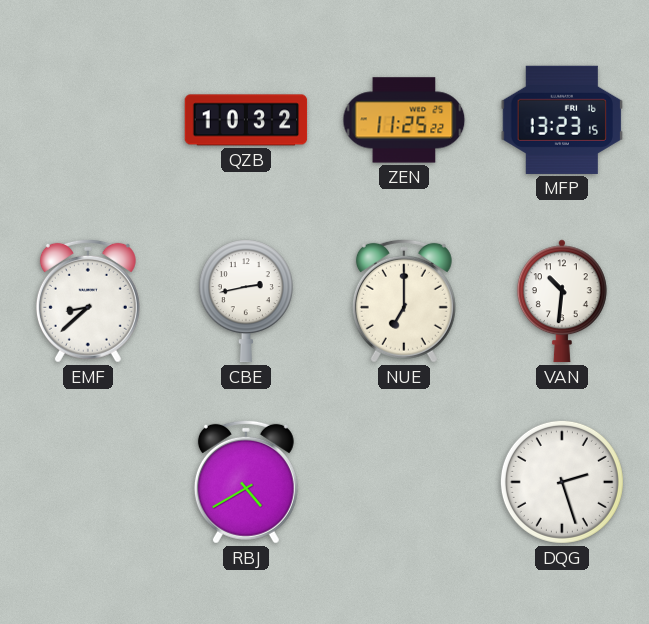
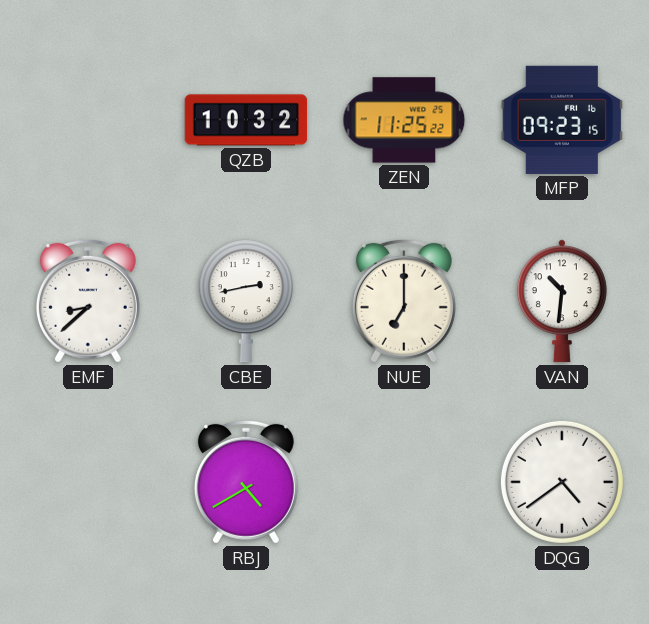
MFP: 13:23 -> 09:23
DQG: 2:27 -> 4:39
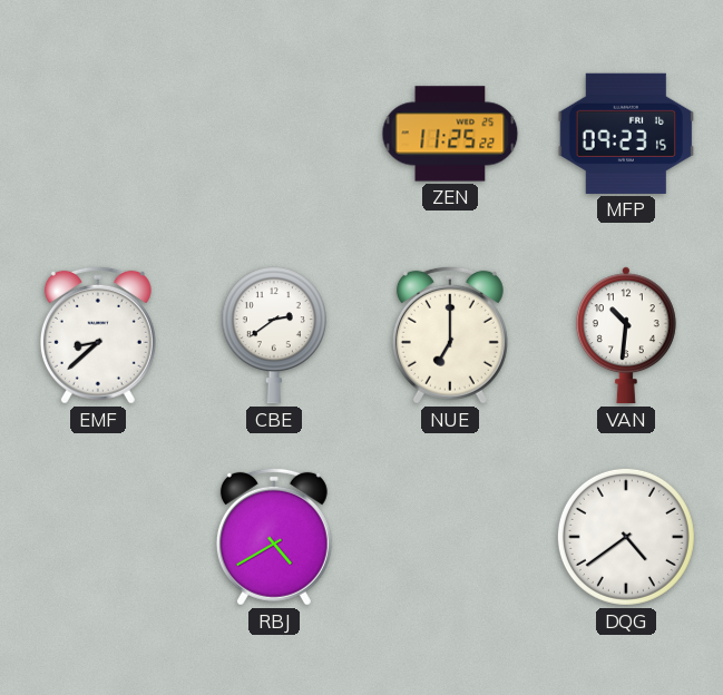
QZB: 10:32 -> none
CBE: 2:43 -> 2:39
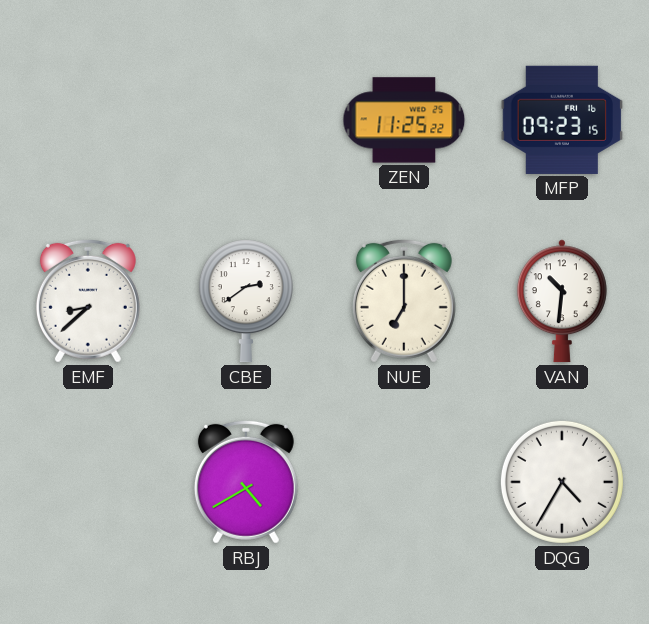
DQG: 4:39 -> 4:35
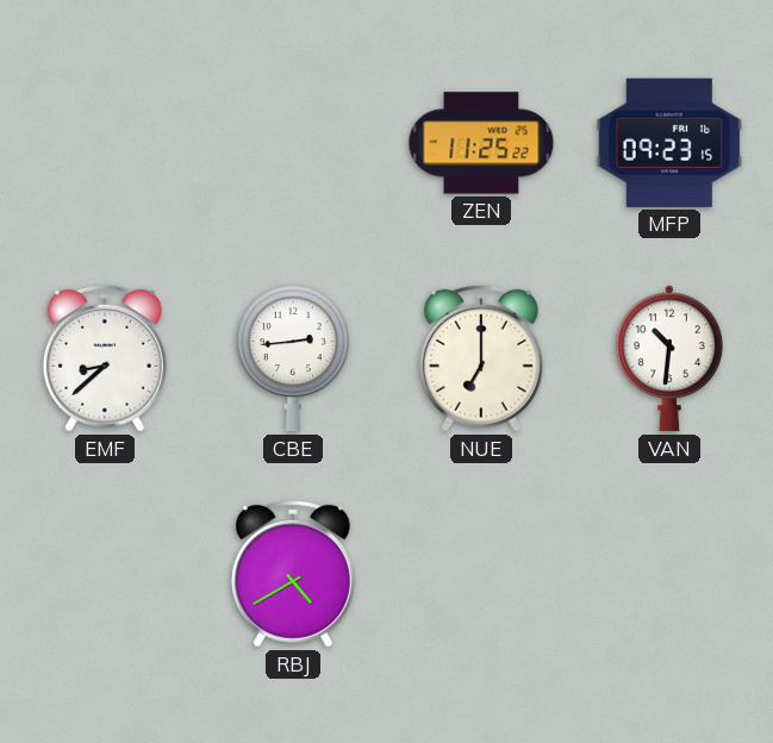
CBE: 2:39 -> 2:44
DQG: 4:35 -> none
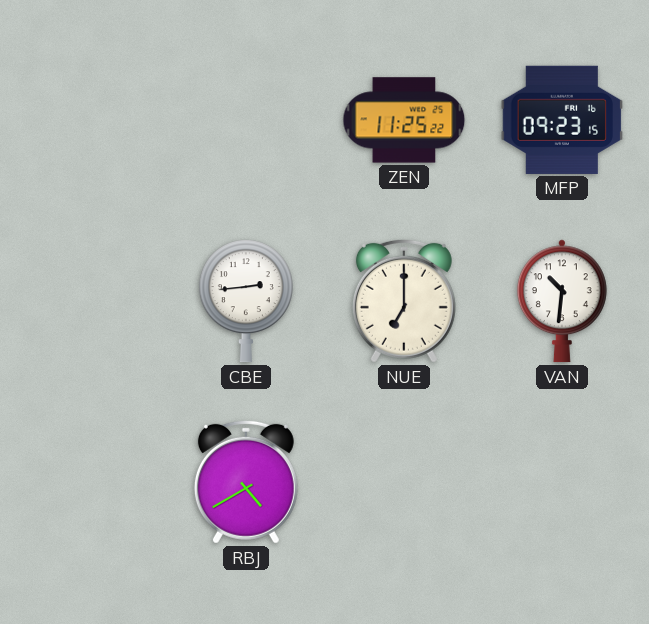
EMF: 8:38 -> none
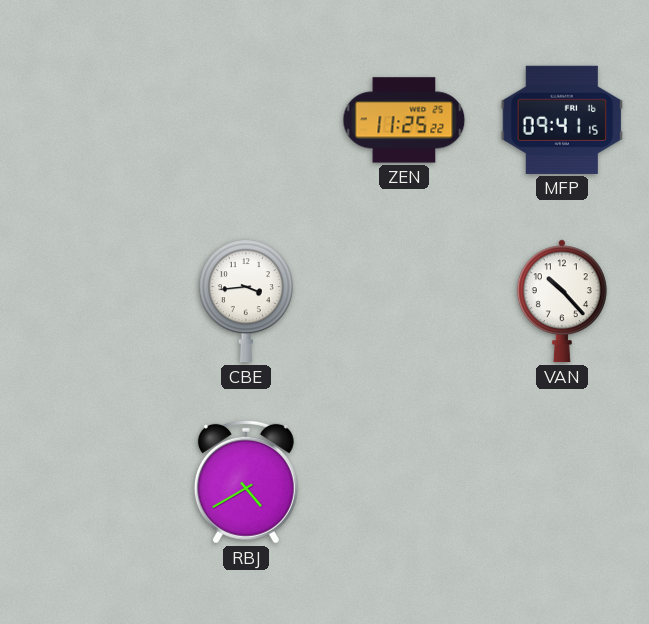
MFP: 09:23 -> 09:41
CBE: 2:44 -> 3:44
NUE: 7:00 -> none
VAN: 10:31 -> 10:23
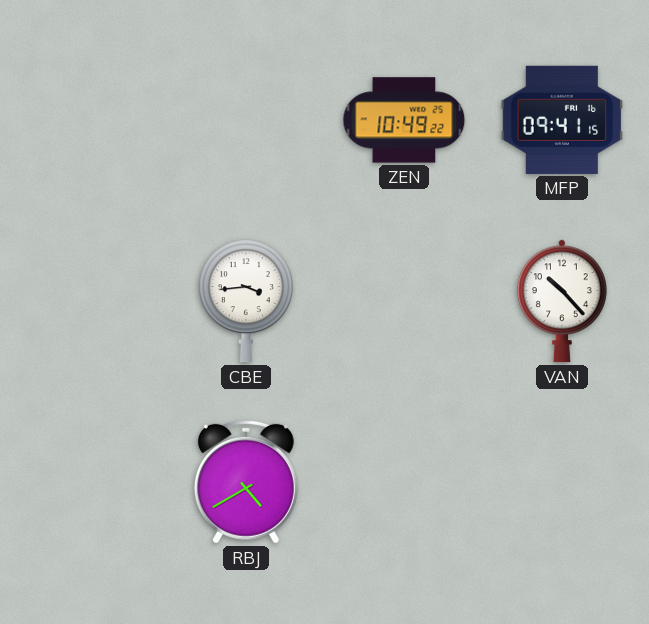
ZEN: 11:25 -> 10:49
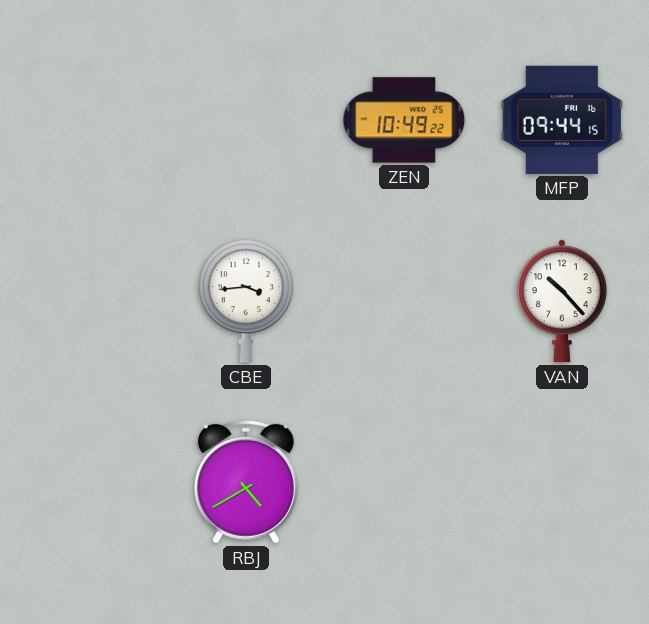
MFP: 09:41 -> 09:44
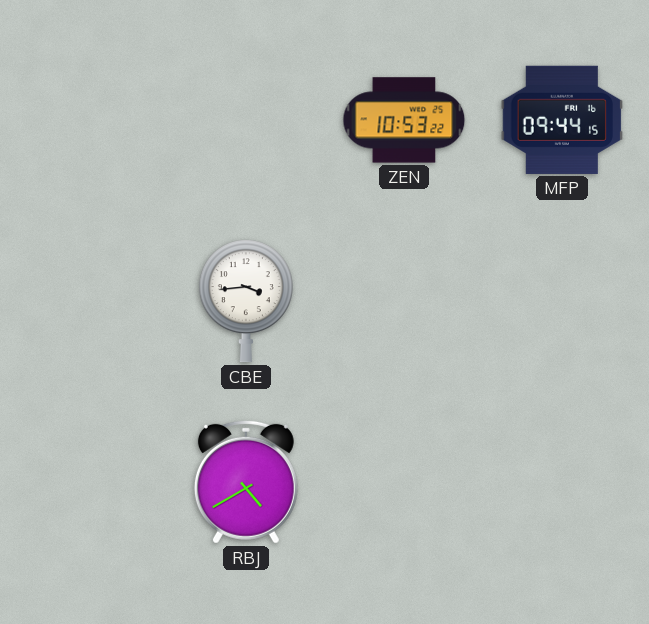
ZEN: 10:49 -> 10:53
VAN: 10:23 -> none
